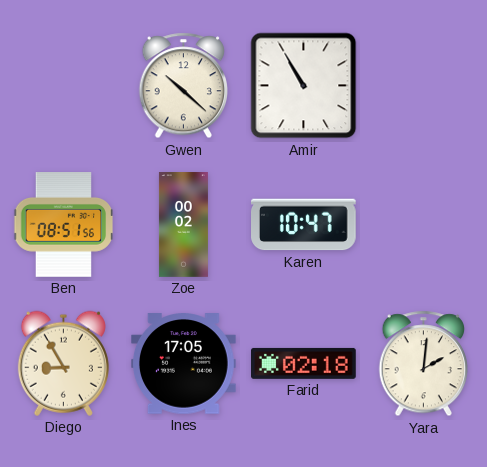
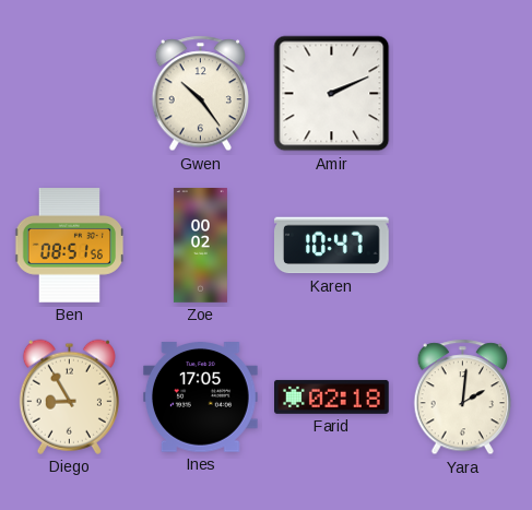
Gwen: 10:22 -> 10:24
Amir: 10:55 -> 2:11
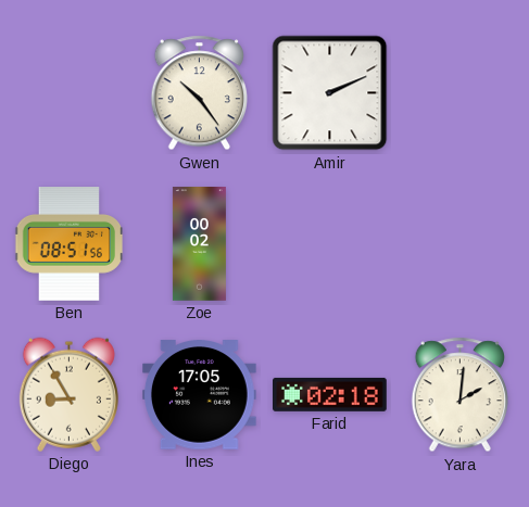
Karen: 10:47 -> none
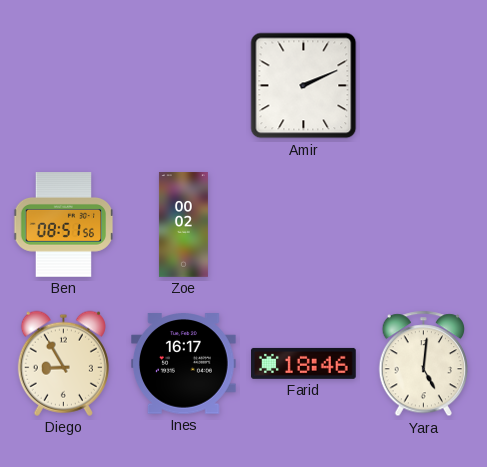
Gwen: 10:24 -> none
Ines: 17:05 -> 16:17
Farid: 02:18 -> 18:46
Yara: 2:01 -> 5:01
